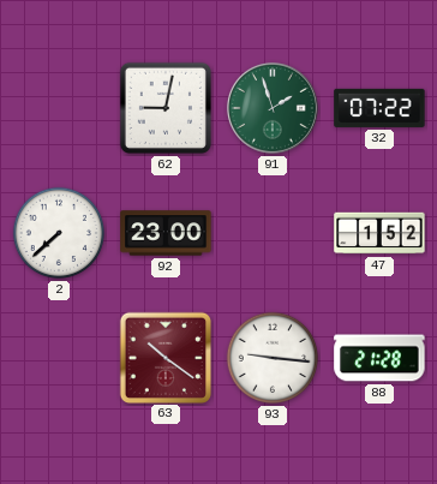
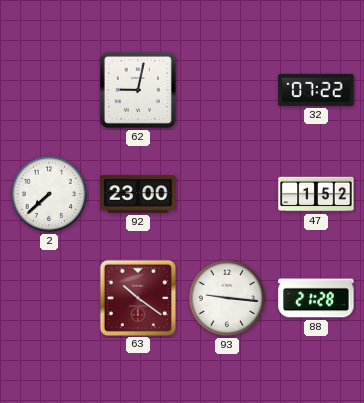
91: 1:57 -> none
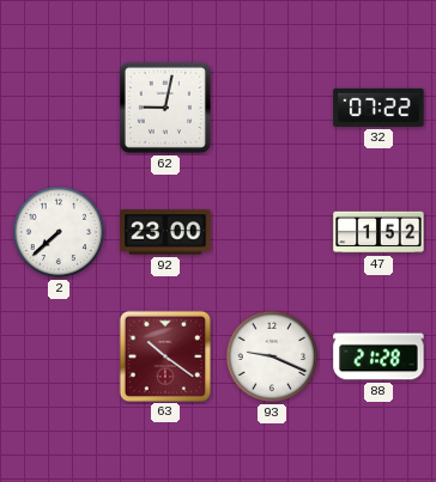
93: 9:16 -> 9:19
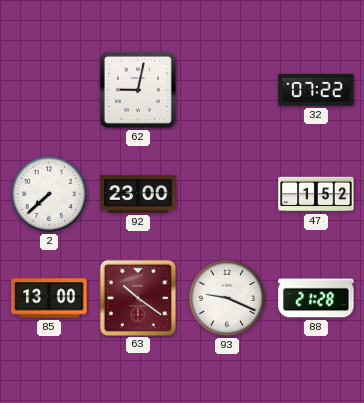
85: none -> 13:00
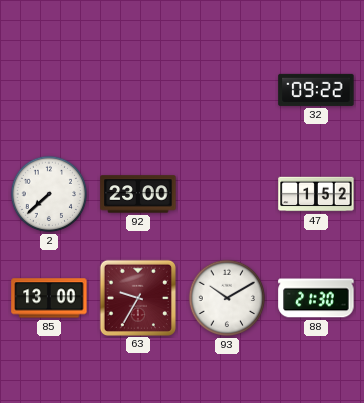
62: 9:02 -> none
32: 07:22 -> 09:22
63: 10:21 -> 9:35
93: 9:19 -> 10:10
88: 21:28 -> 21:30
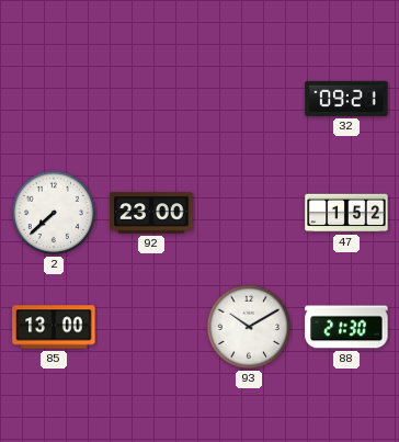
32: 09:22 -> 09:21
63: 9:35 -> none
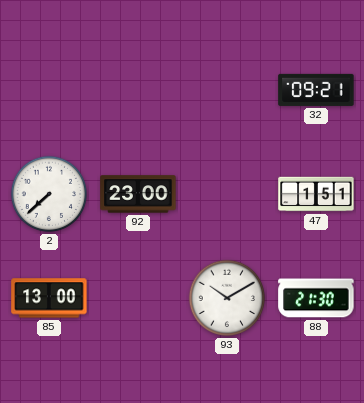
47: 1:52 -> 1:51
